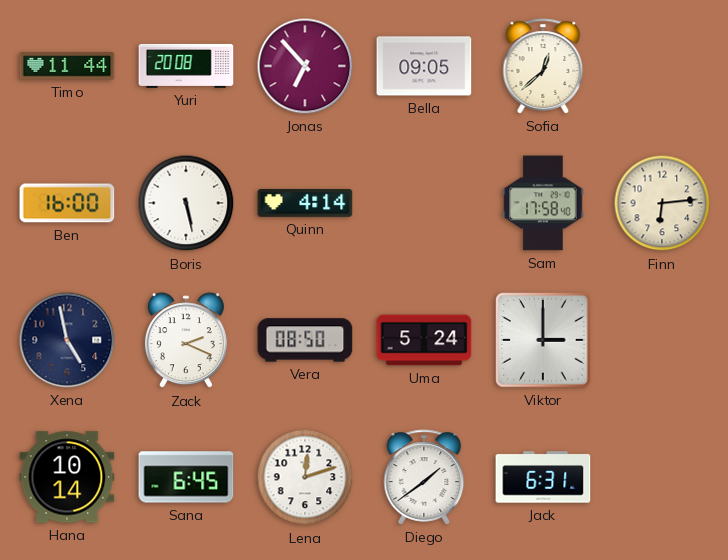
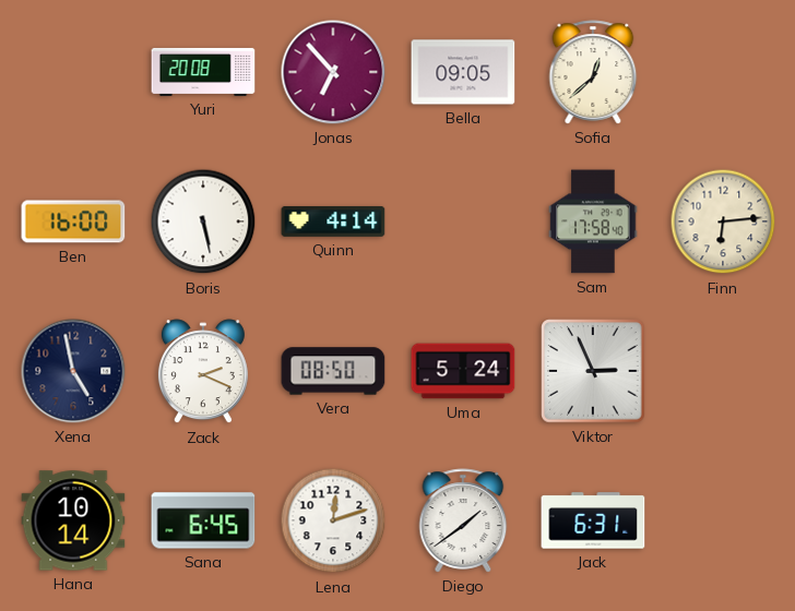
Timo: 11:44 -> none
Viktor: 3:00 -> 2:56
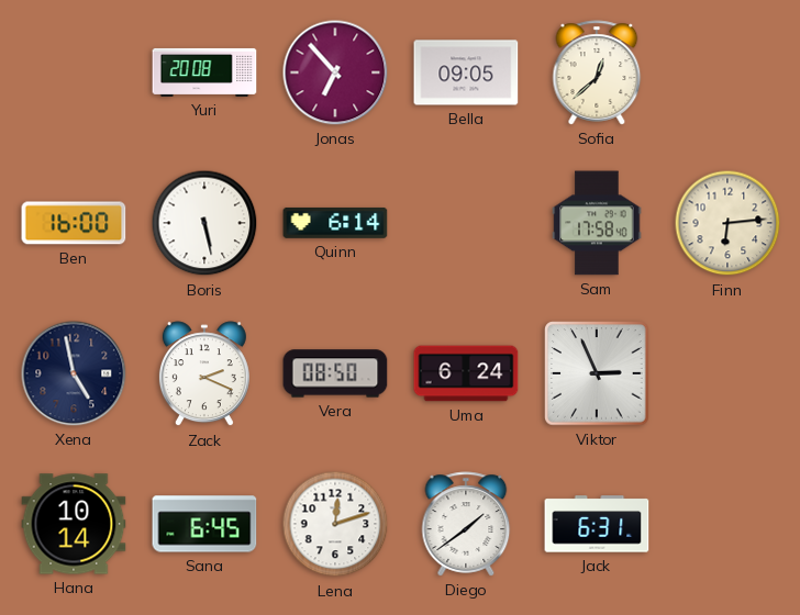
Quinn: 4:14 -> 6:14
Uma: 5:24 -> 6:24
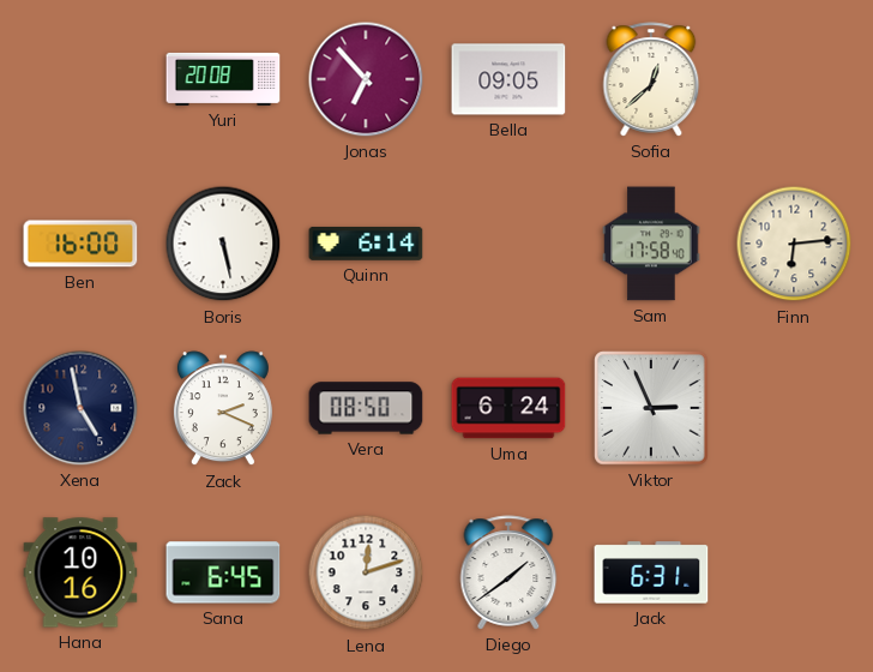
Hana: 10:14 -> 10:16
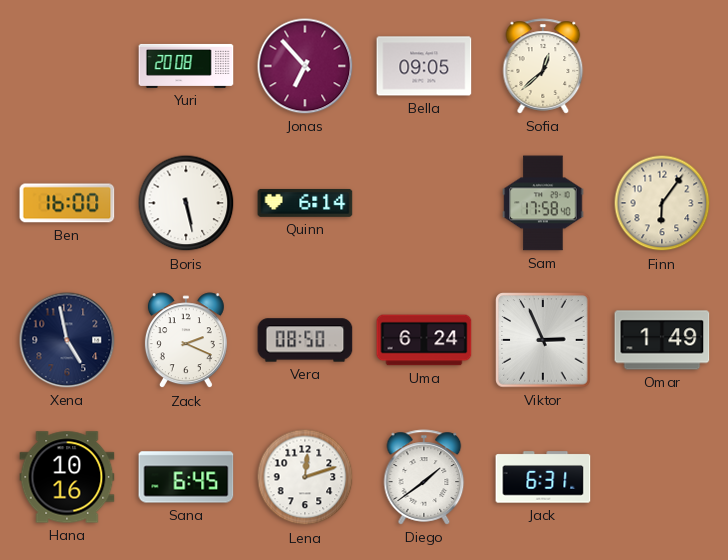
Finn: 6:14 -> 6:06
Omar: none -> 1:49
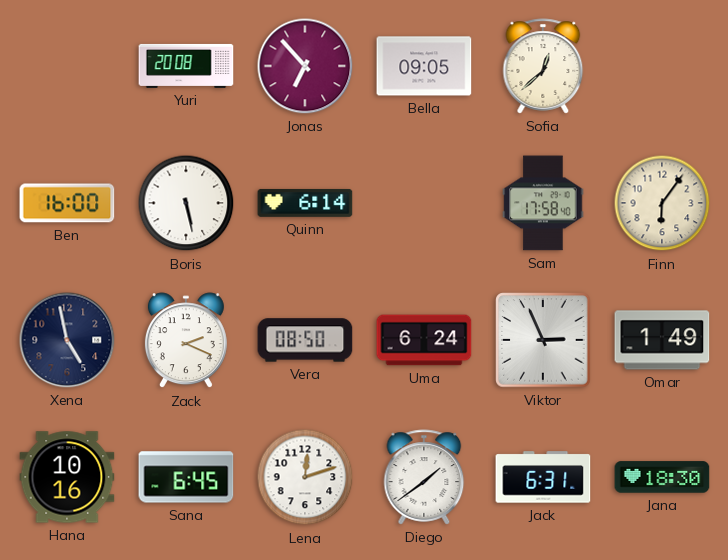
Jana: none -> 18:30
